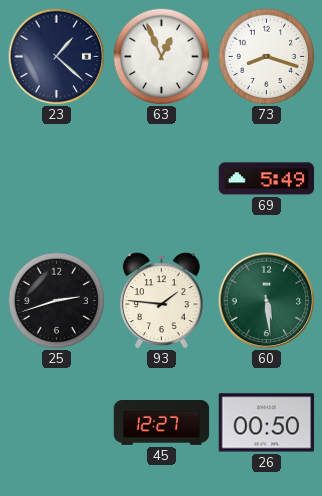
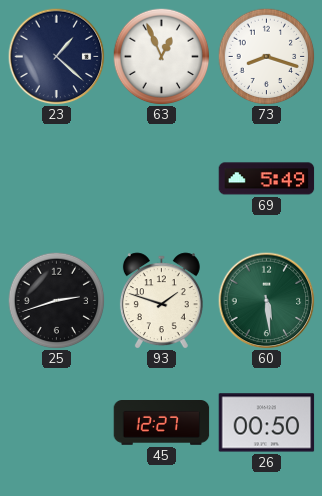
93: 1:46 -> 1:48
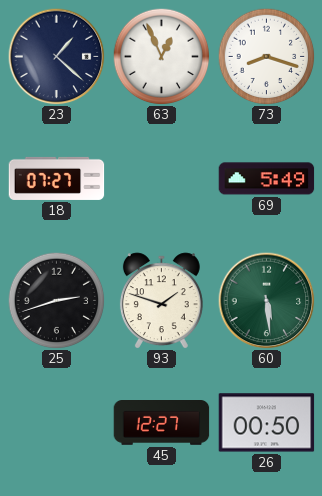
18: none -> 07:27
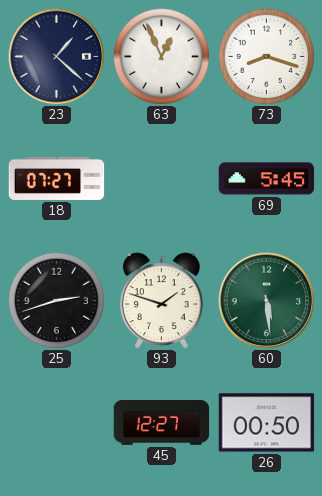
69: 5:49 -> 5:45
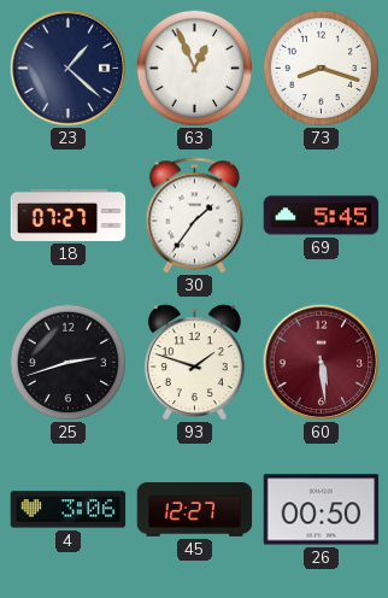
30: none -> 1:36
60 dial: green -> burgundy
4: none -> 3:06
